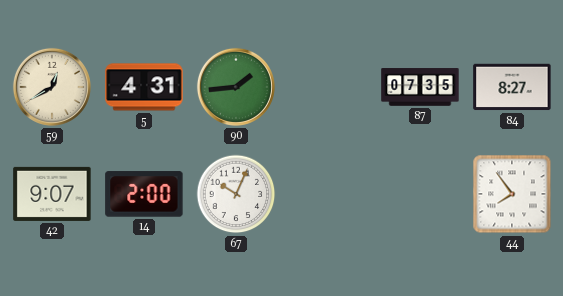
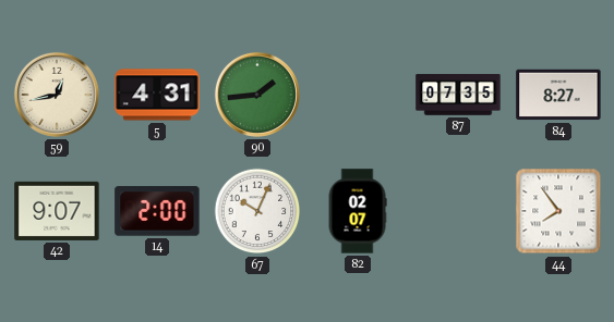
59: 12:40 -> 12:43
82: none -> 02:07
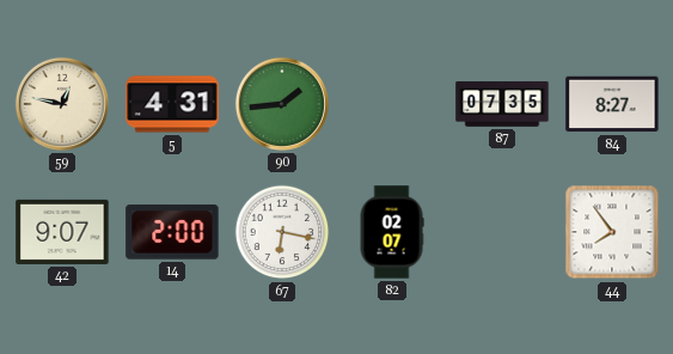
59: 12:43 -> 12:47
67: 10:04 -> 6:17
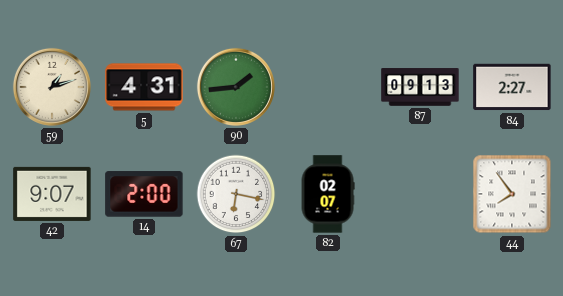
59: 12:47 -> 1:12
87: 07:35 -> 09:13
84: 8:27 -> 2:27
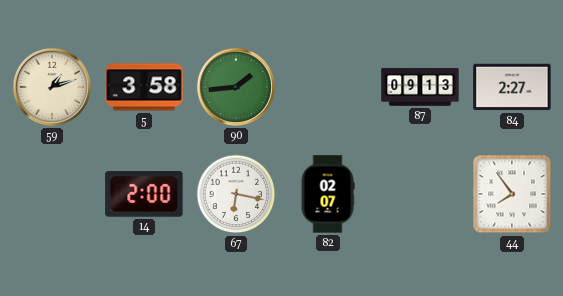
5: 4:31 -> 3:58
42: 9:07 -> none
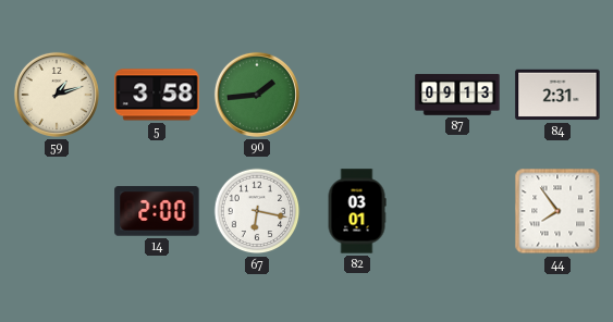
84: 2:27 -> 2:31
82: 02:07 -> 03:01
